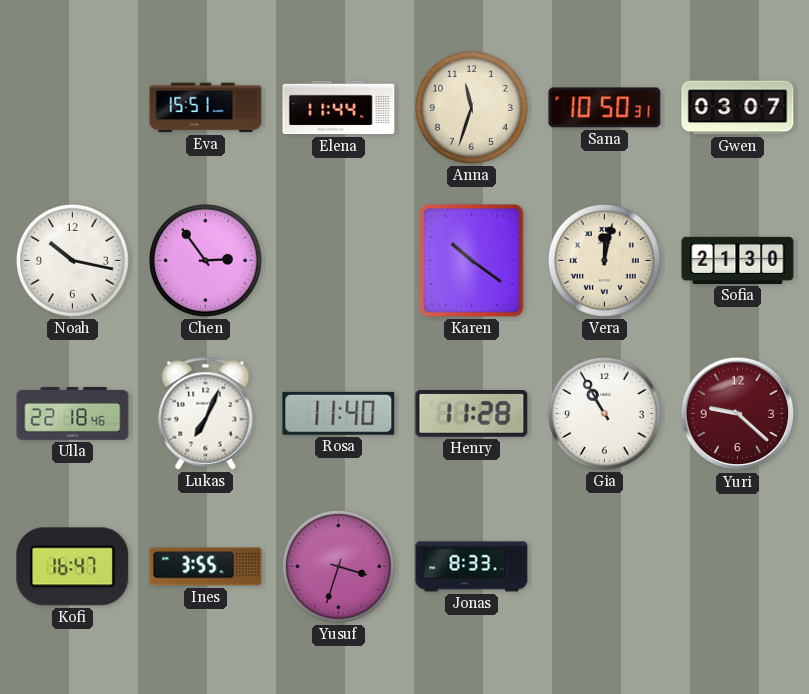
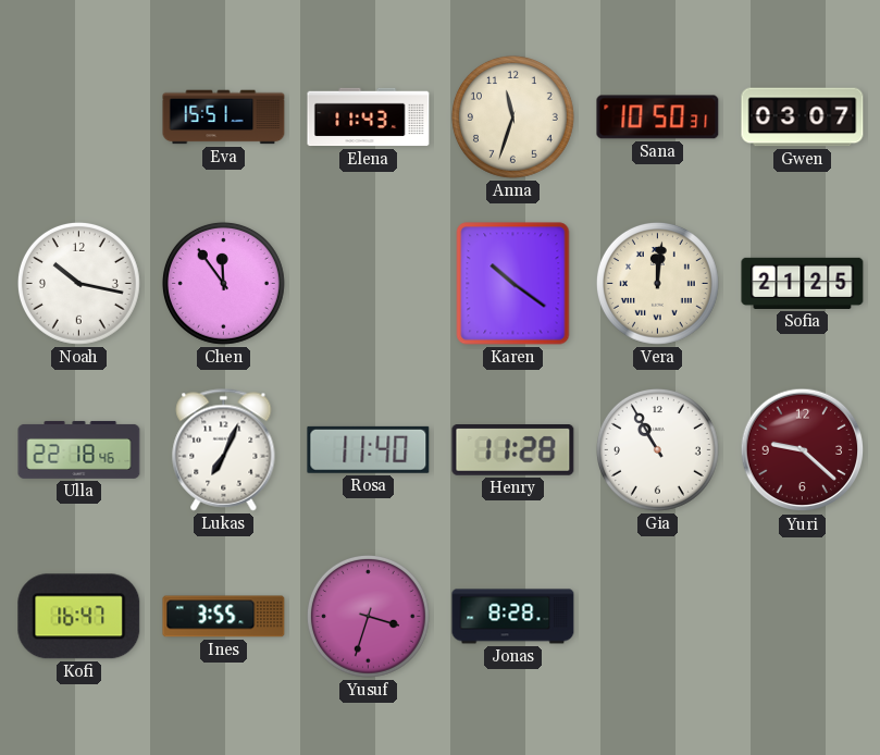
Elena: 11:44 -> 11:43
Chen: 2:54 -> 11:54
Vera: 12:02 -> 12:01
Sofia: 21:30 -> 21:25
Jonas: 8:33 -> 8:28
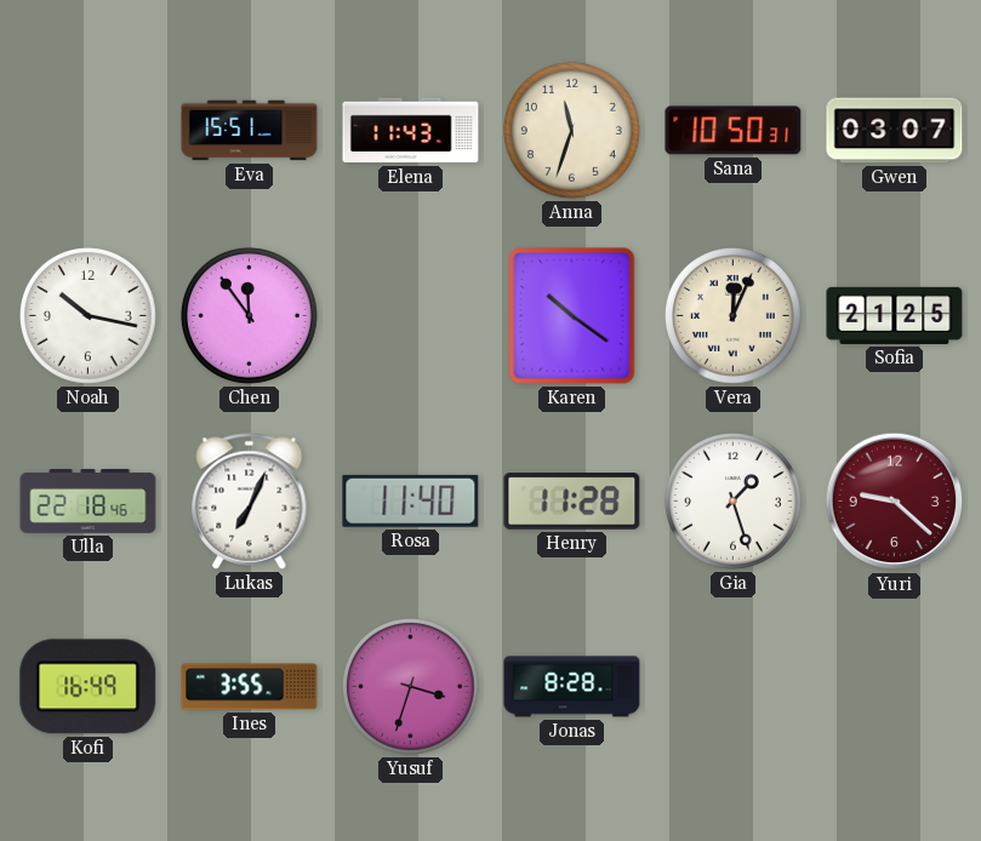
Vera: 12:01 -> 12:04
Gia: 10:55 -> 1:27
Kofi: 16:47 -> 16:49
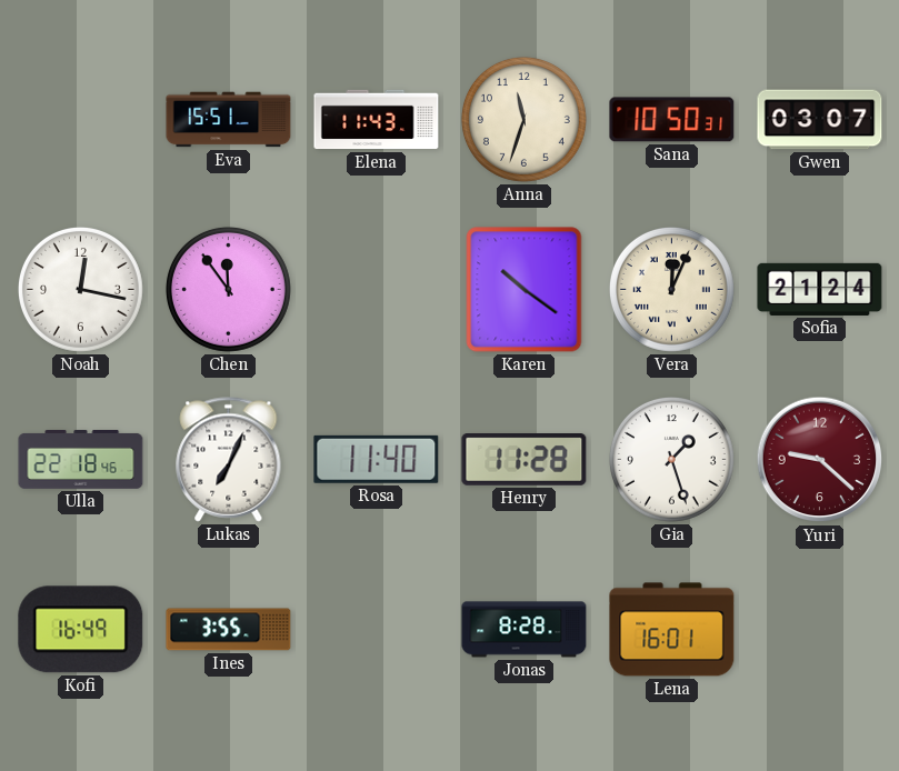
Noah: 10:17 -> 12:17
Sofia: 21:25 -> 21:24
Yusuf: 3:33 -> none
Lena: none -> 16:01
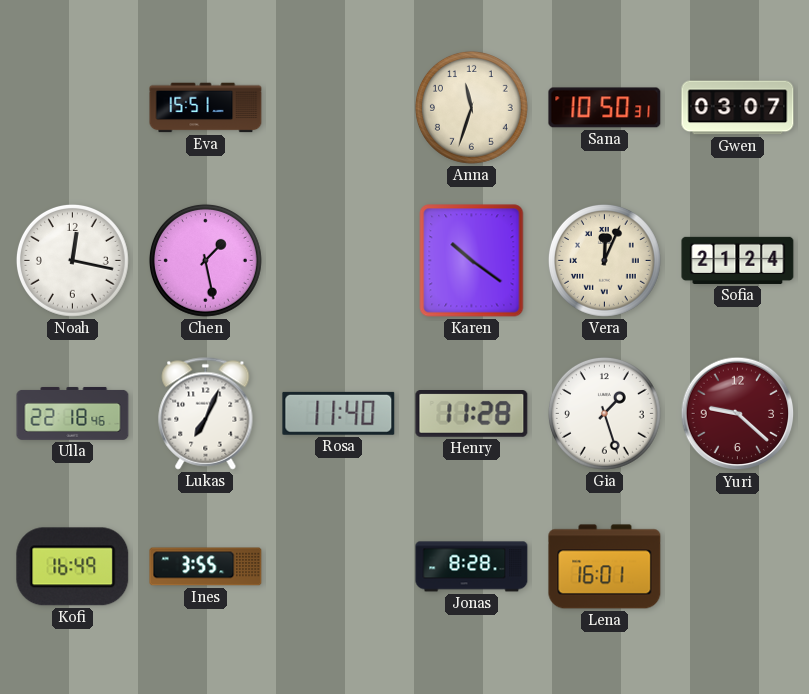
Elena: 11:43 -> none
Chen: 11:54 -> 1:28
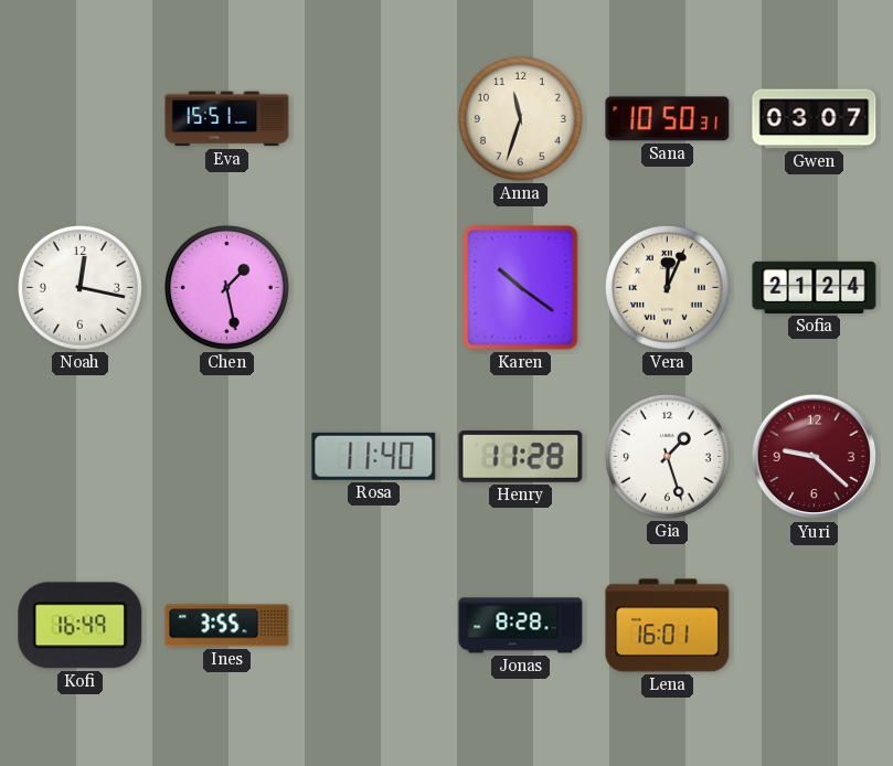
Ulla: 22:18 -> none
Lukas: 7:04 -> none
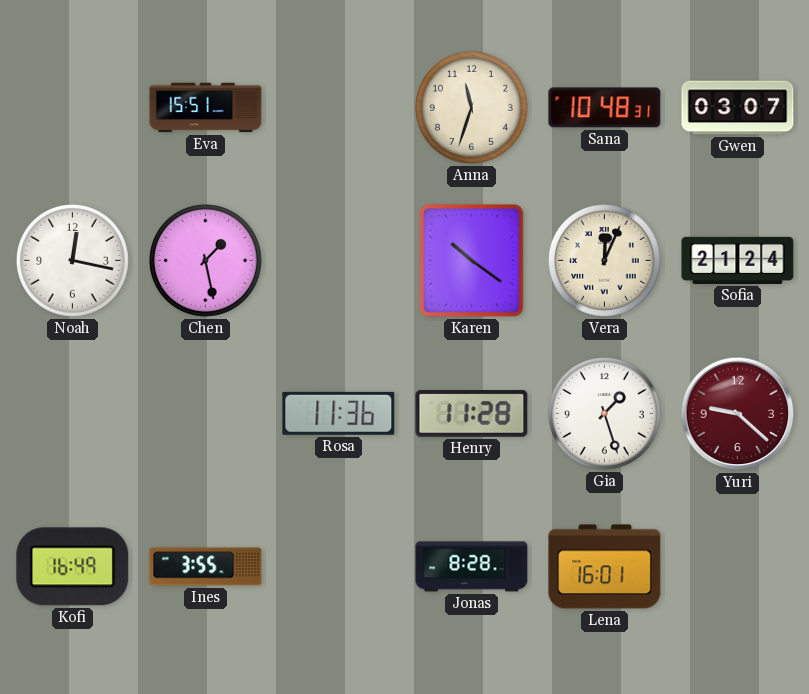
Sana: 10:50 -> 10:48
Rosa: 11:40 -> 11:36
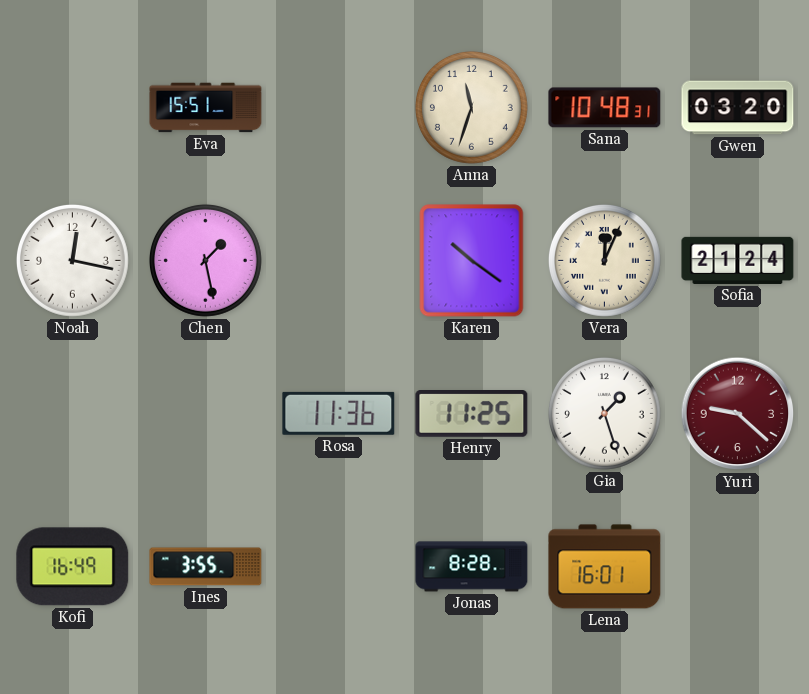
Gwen: 03:07 -> 03:20
Henry: 11:28 -> 11:25
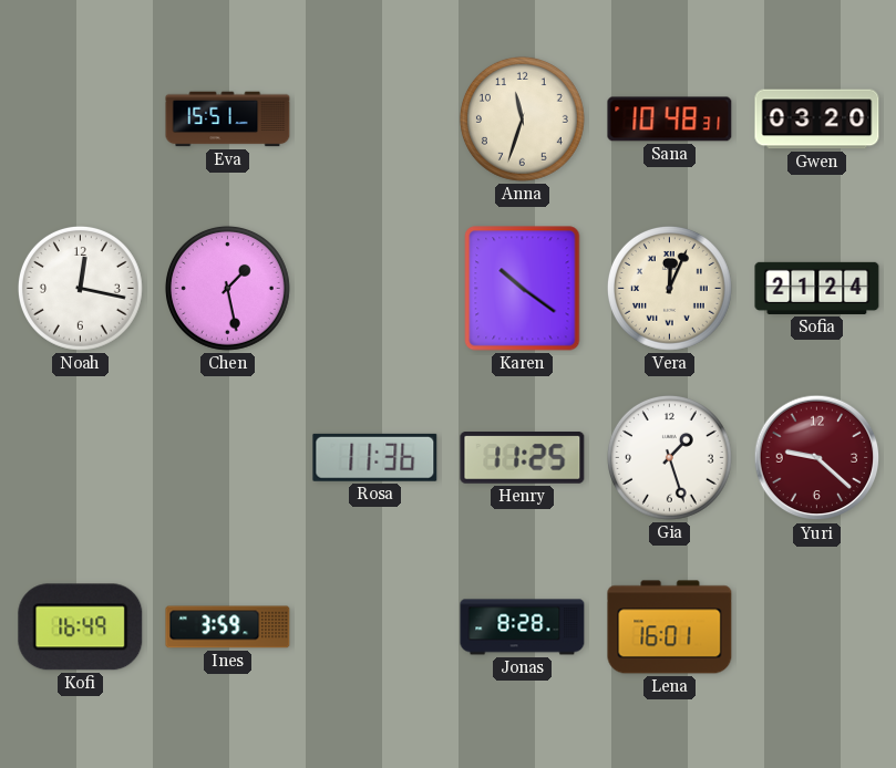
Ines: 3:55 -> 3:59
